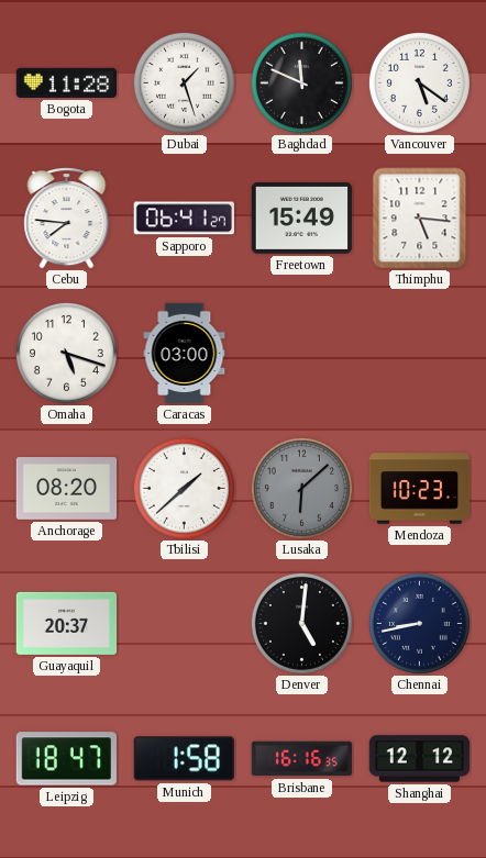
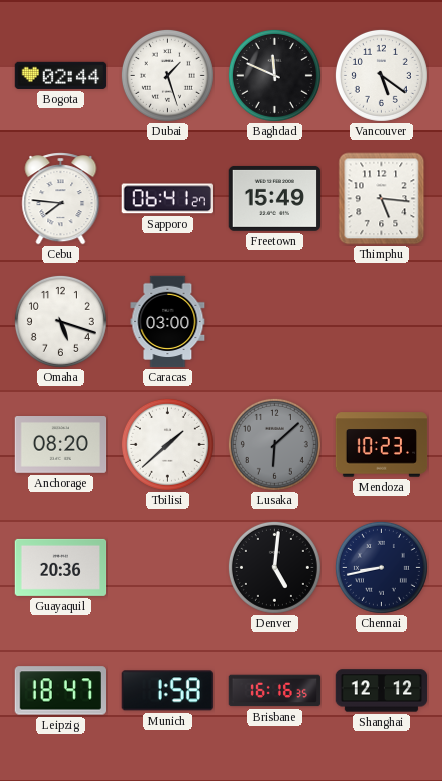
Bogota: 11:28 -> 02:44
Guayaquil: 20:37 -> 20:36
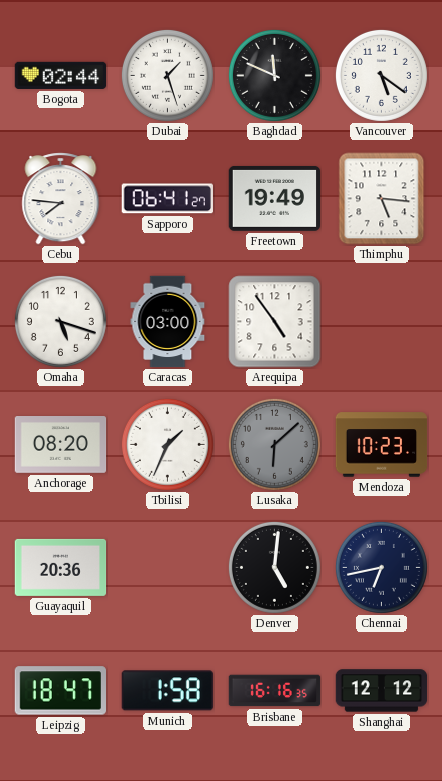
Freetown: 15:49 -> 19:49
Arequipa: none -> 4:54
Tbilisi: 1:38 -> 1:34
Chennai: 8:43 -> 6:43
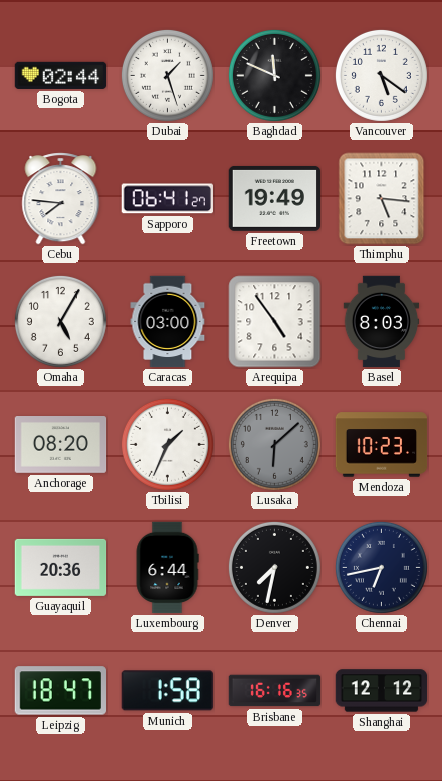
Omaha: 5:18 -> 5:05
Basel: none -> 8:03
Luxembourg: none -> 6:44
Denver: 5:01 -> 7:32
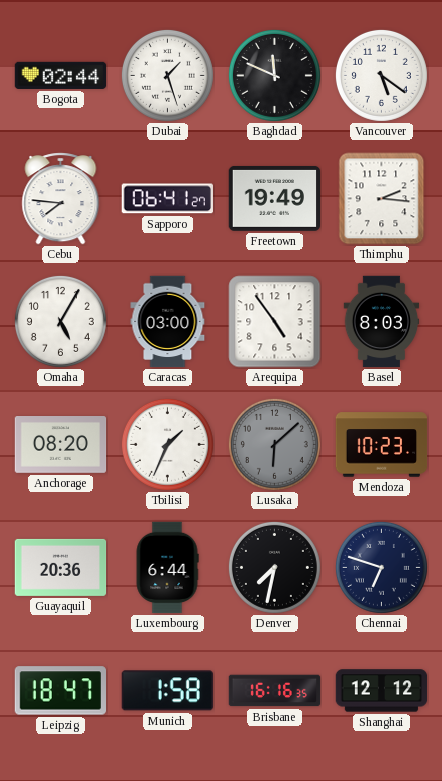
Thimphu: 5:16 -> 2:16
Chennai: 6:43 -> 6:48
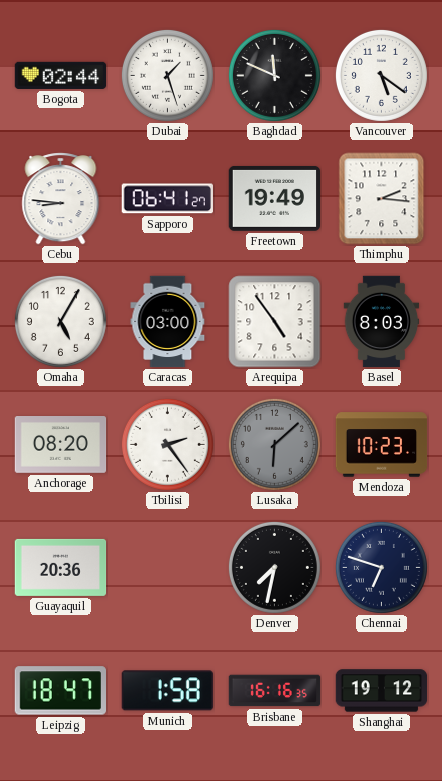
Cebu: 7:46 -> 8:46
Tbilisi: 1:34 -> 2:24
Luxembourg: 6:44 -> none
Shanghai: 12:12 -> 19:12
